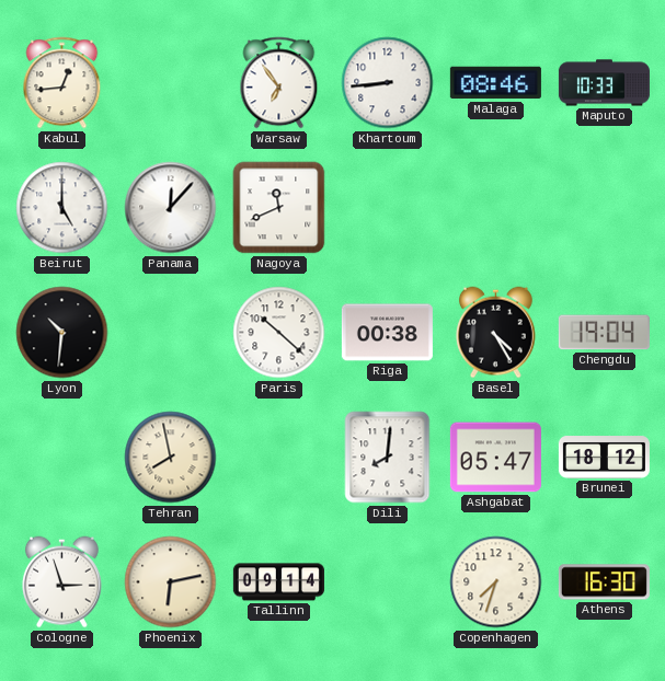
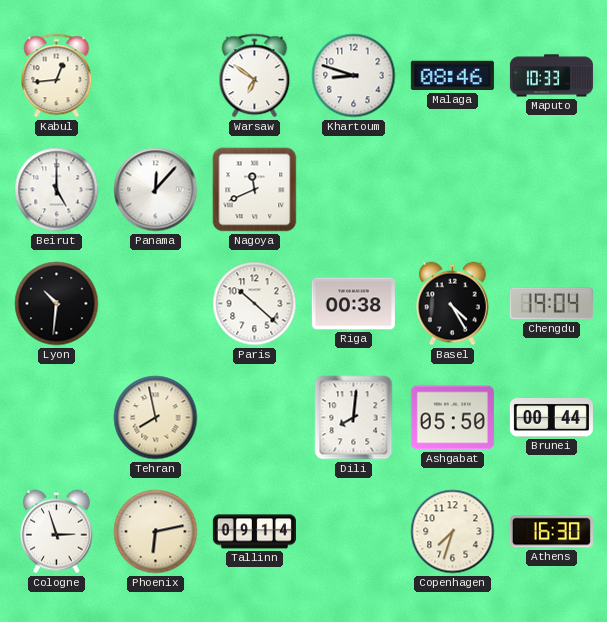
Warsaw: 6:54 -> 6:51
Khartoum: 8:44 -> 8:48
Ashgabat: 05:47 -> 05:50
Brunei: 18:12 -> 00:44
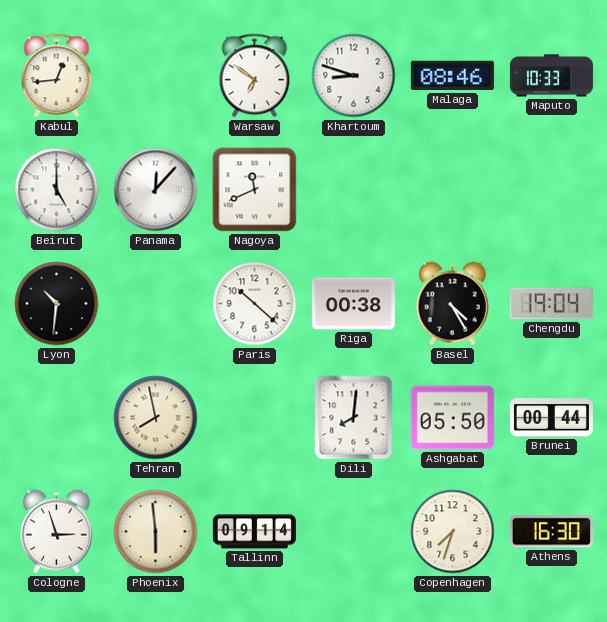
Phoenix: 6:13 -> 5:59
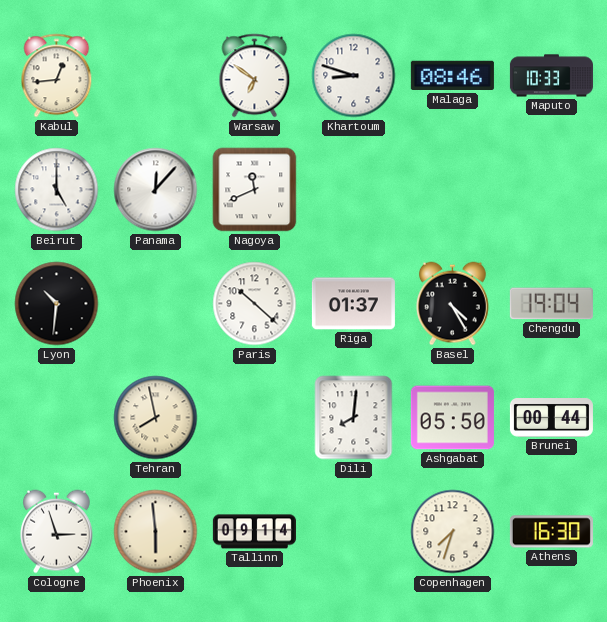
Riga: 00:38 -> 01:37
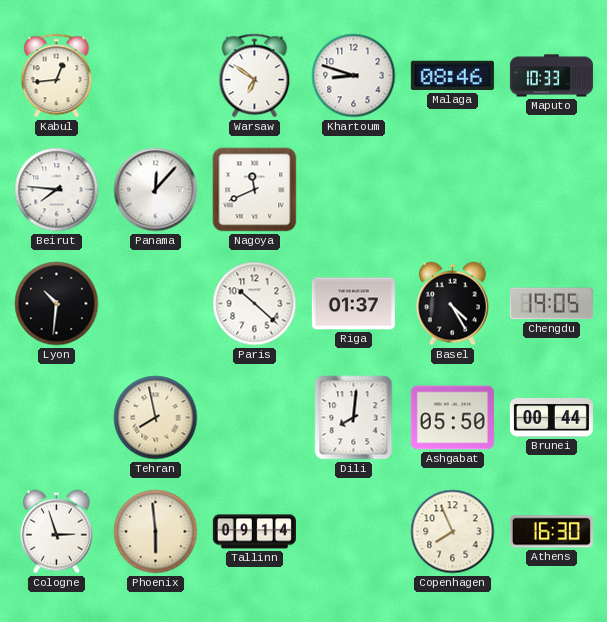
Beirut: 5:00 -> 7:46
Chengdu: 19:04 -> 19:05
Copenhagen: 7:33 -> 7:56
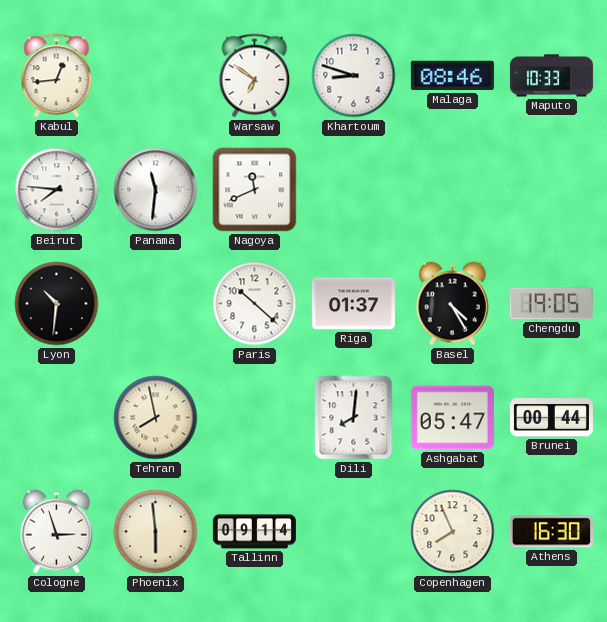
Panama: 12:07 -> 11:31
Ashgabat: 05:50 -> 05:47
